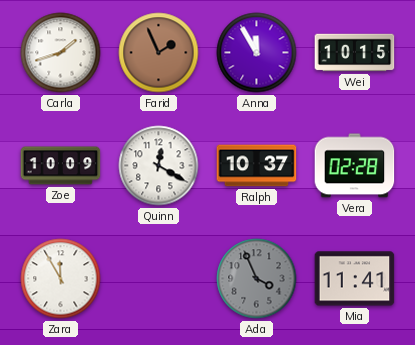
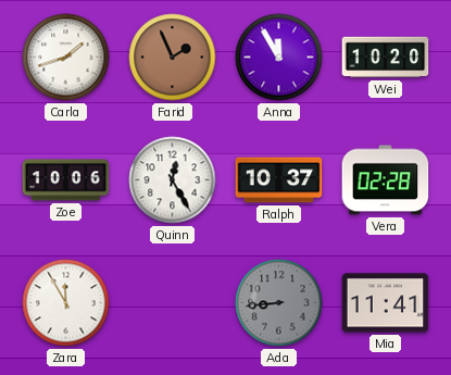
Wei: 10:15 -> 10:20
Zoe: 10:09 -> 10:06
Quinn: 12:20 -> 12:25
Ada: 3:56 -> 8:44
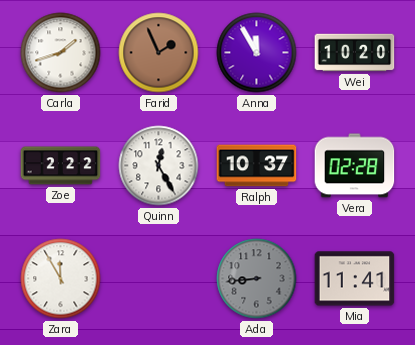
Zoe: 10:06 -> 2:22
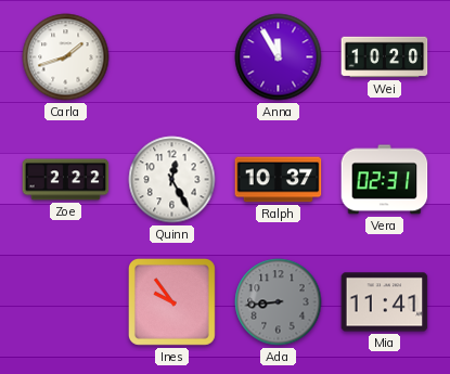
Farid: 1:56 -> none
Vera: 02:28 -> 02:31
Zara: 11:55 -> none
Ines: none -> 9:54
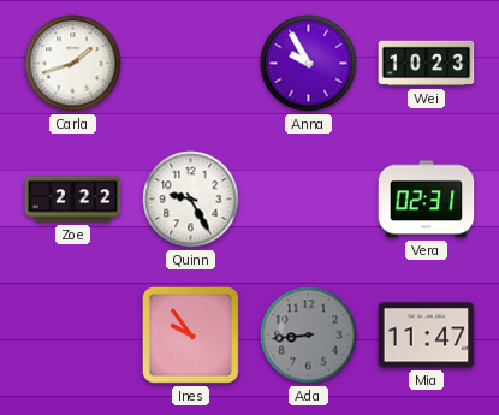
Anna: 11:55 -> 9:55
Wei: 10:20 -> 10:23
Quinn: 12:25 -> 9:25
Ralph: 10:37 -> none
Mia: 11:41 -> 11:47
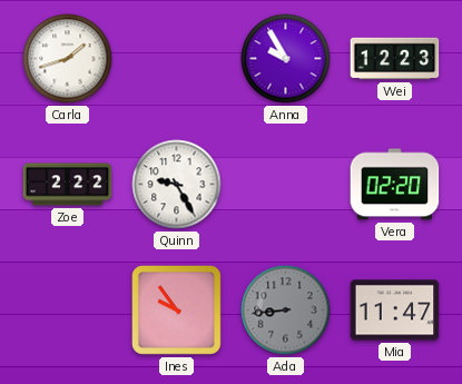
Wei: 10:23 -> 12:23
Vera: 02:31 -> 02:20
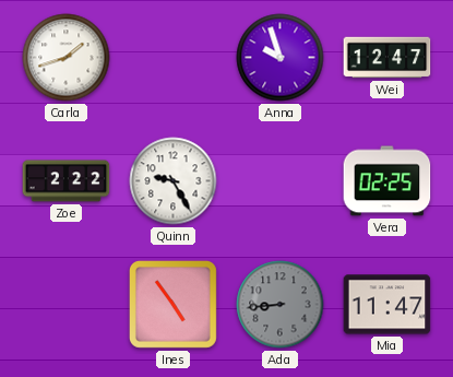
Anna: 9:55 -> 9:57
Wei: 12:23 -> 12:47
Vera: 02:20 -> 02:25
Ines: 9:54 -> 4:54
